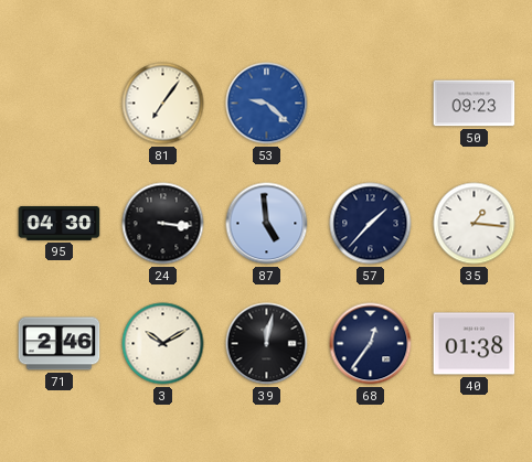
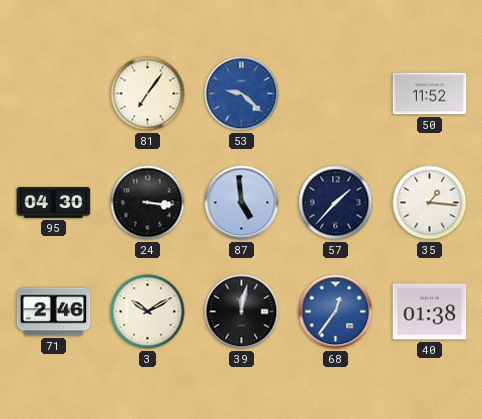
50: 09:23 -> 11:52
68 dial: navy -> blue
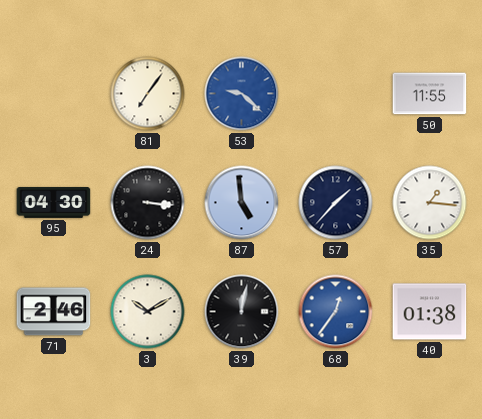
50: 11:52 -> 11:55
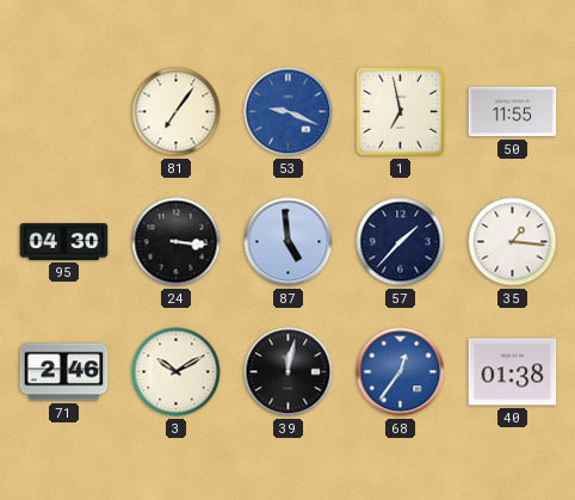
53: 9:22 -> 9:19
1: none -> 6:58
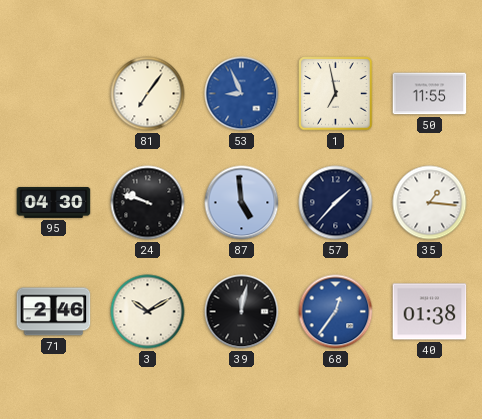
53: 9:19 -> 8:56
24: 3:16 -> 9:48
